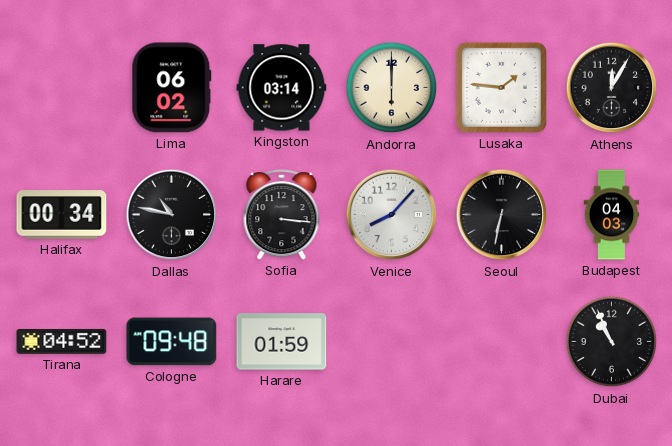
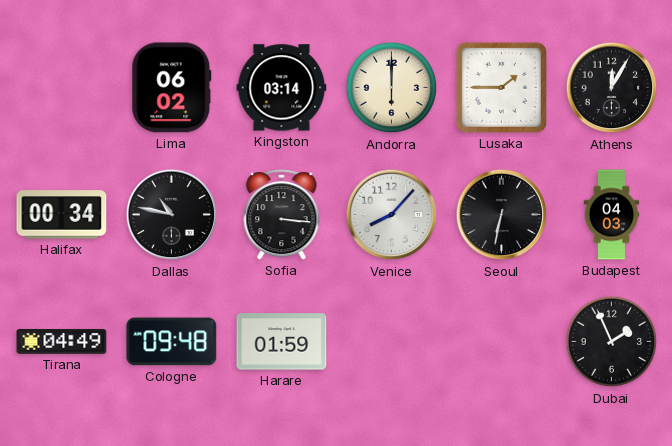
Lusaka: 1:46 -> 1:45
Tirana: 04:52 -> 04:49
Dubai: 10:56 -> 1:56
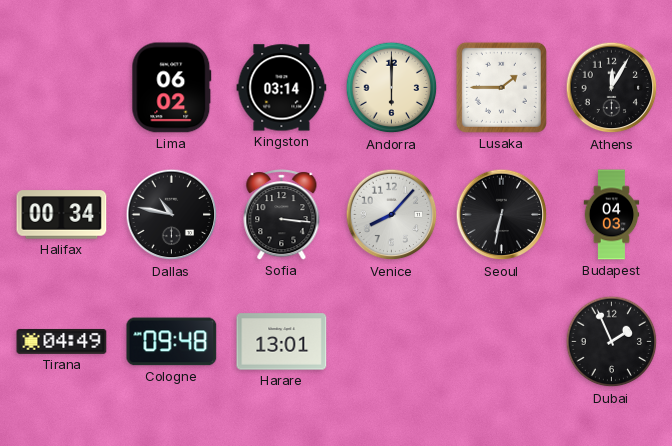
Harare: 01:59 -> 13:01
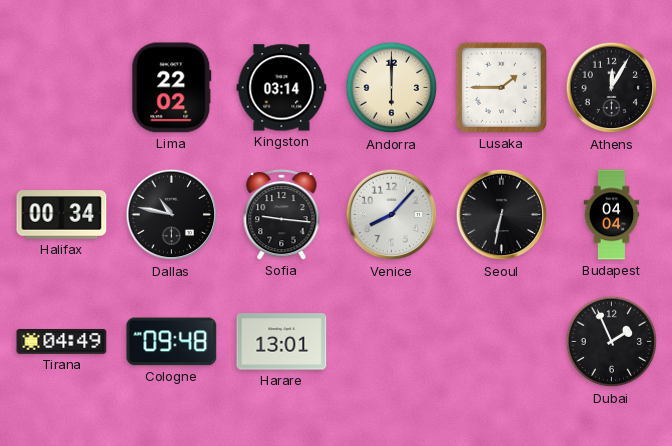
Lima: 06:02 -> 22:02
Sofia: 3:16 -> 9:16
Budapest: 04:03 -> 04:04
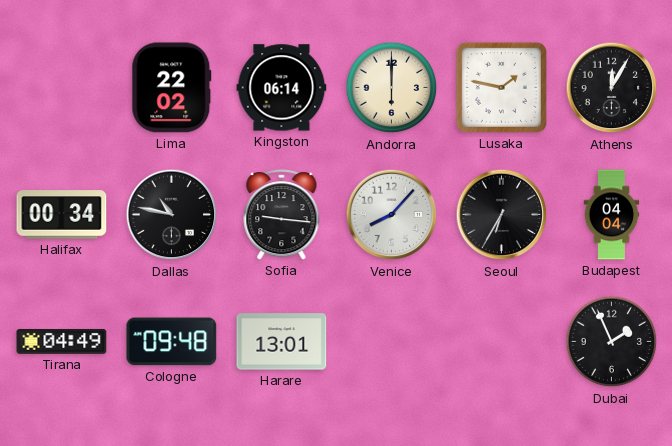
Kingston: 03:14 -> 06:14
Lusaka: 1:45 -> 1:47
Seoul: 6:32 -> 6:35
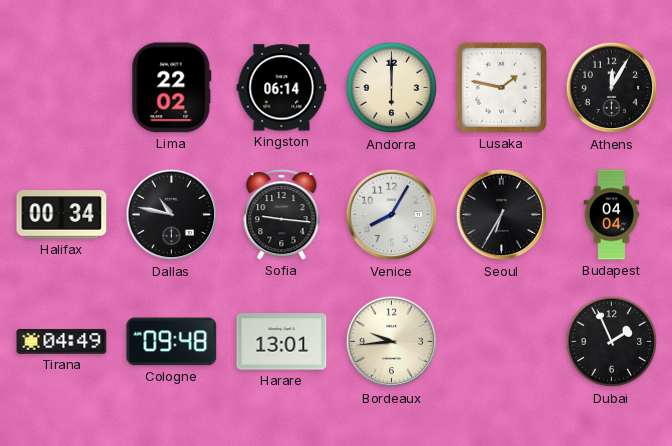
Venice: 8:07 -> 8:05
Bordeaux: none -> 9:44
